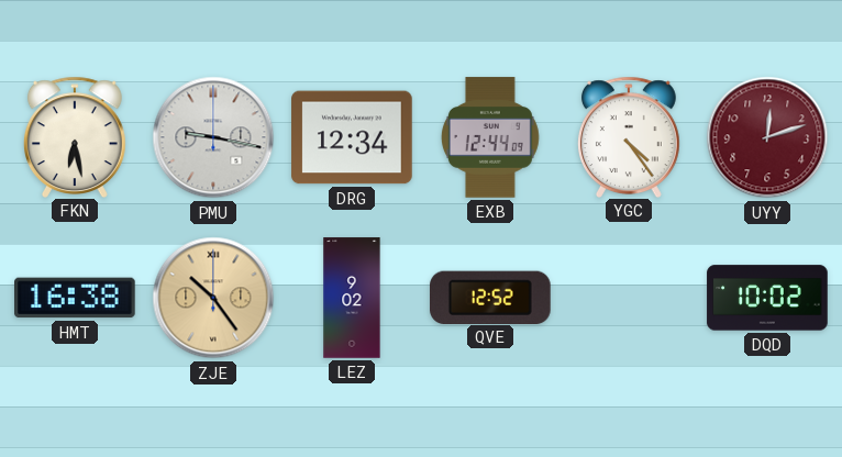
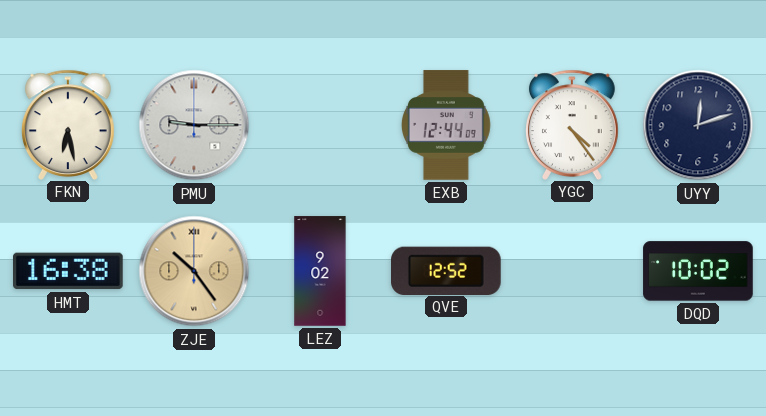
PMU: 9:17 -> 9:15
DRG: 12:34 -> none
UYY dial: burgundy -> navy
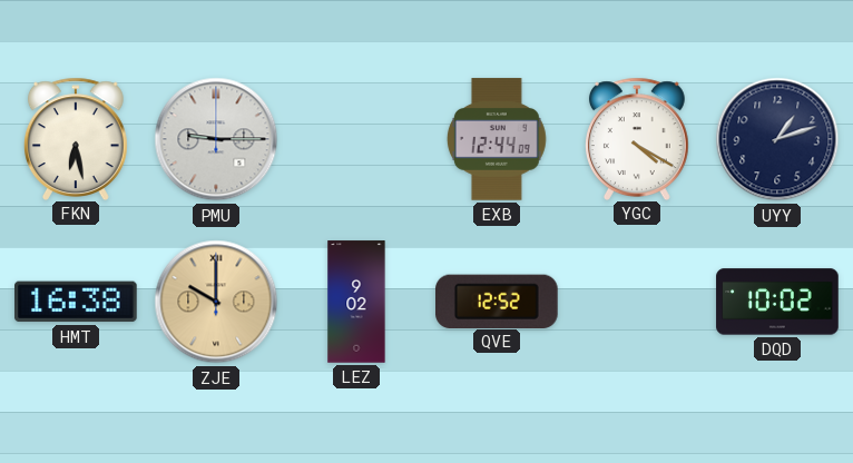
YGC: 4:24 -> 4:20
UYY: 12:12 -> 1:12
ZJE: 10:24 -> 10:00
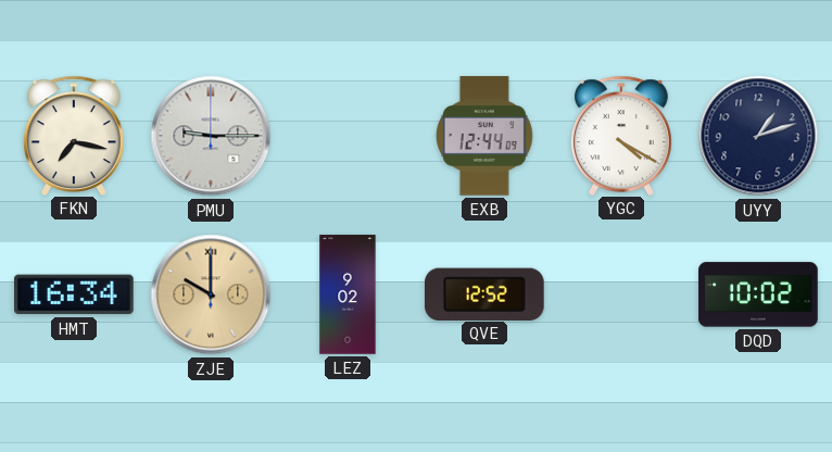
FKN: 6:28 -> 7:17
HMT: 16:38 -> 16:34
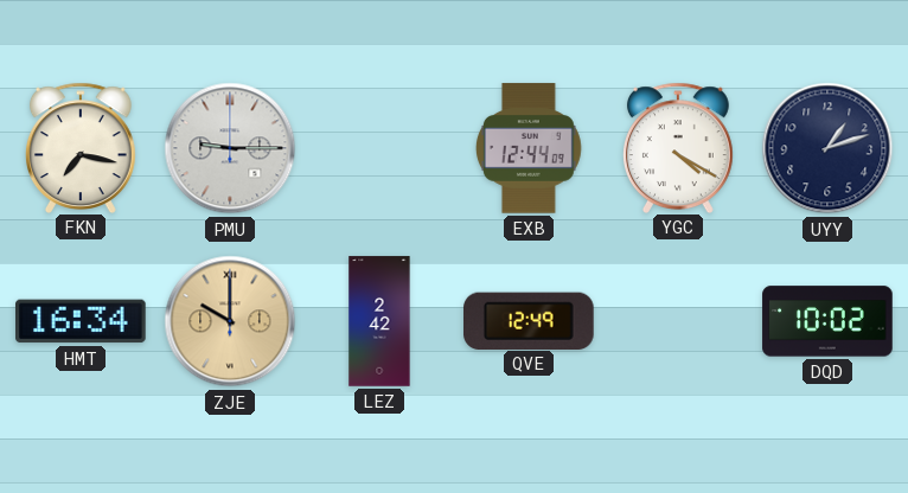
LEZ: 9:02 -> 2:42
QVE: 12:52 -> 12:49
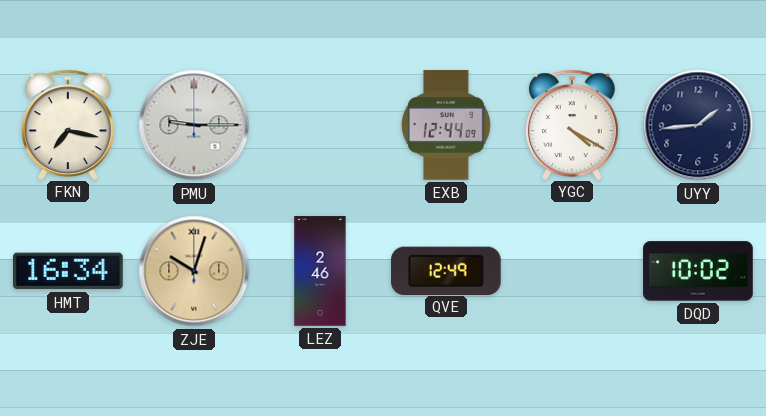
UYY: 1:12 -> 1:44
ZJE: 10:00 -> 10:03
LEZ: 2:42 -> 2:46
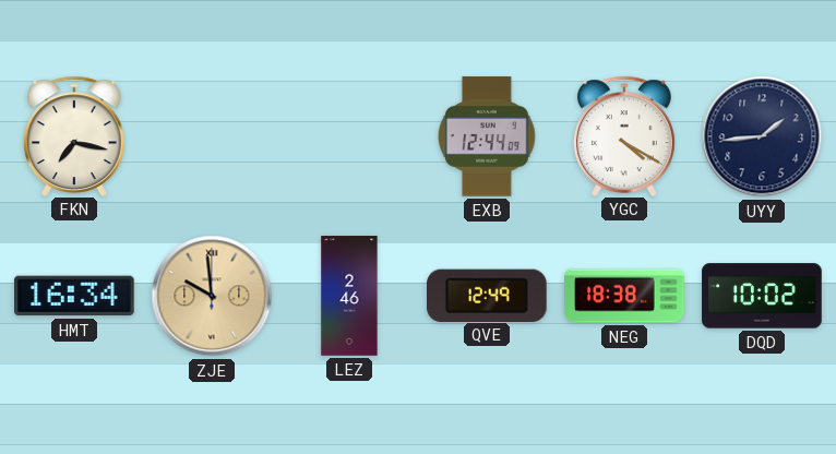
PMU: 9:15 -> none
ZJE: 10:03 -> 9:59
NEG: none -> 18:38
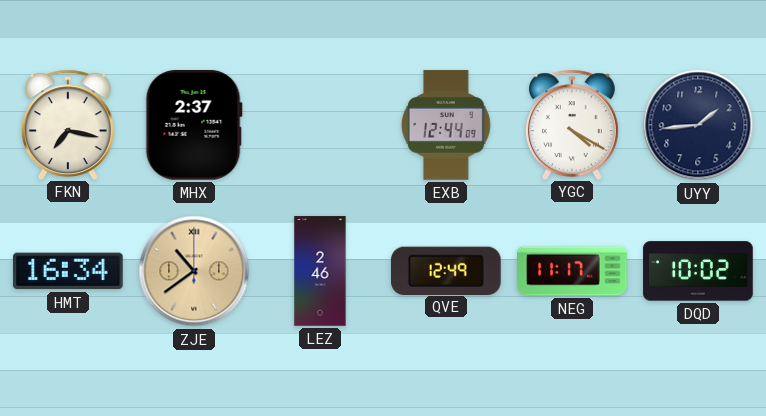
MHX: none -> 2:37
ZJE: 9:59 -> 10:39
NEG: 18:38 -> 11:17
